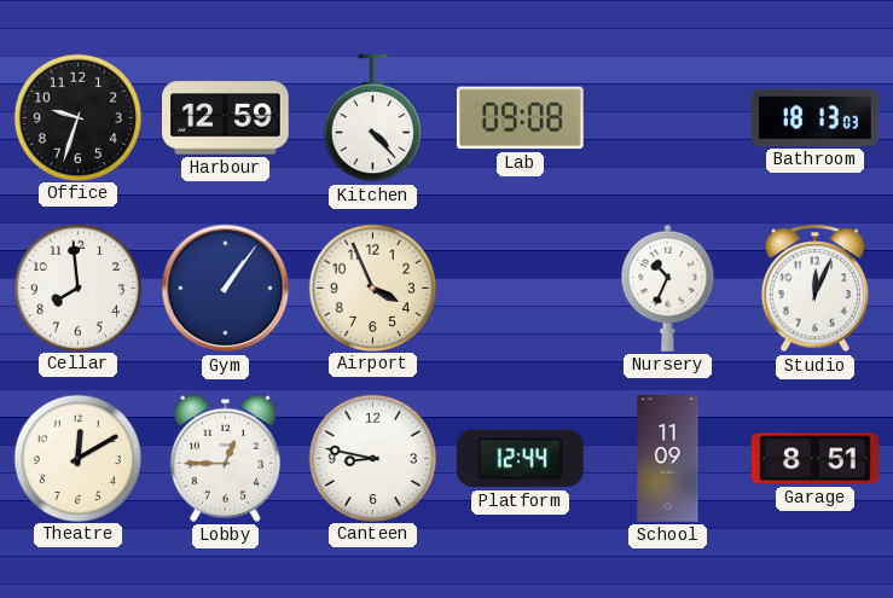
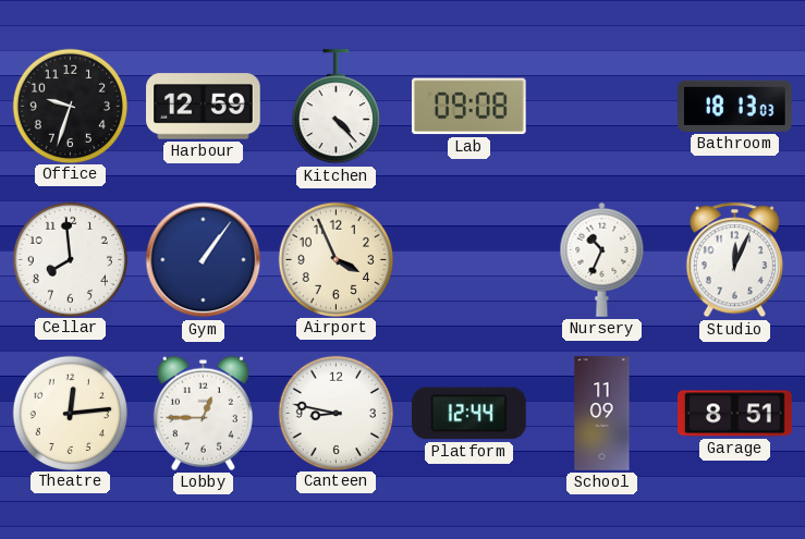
Theatre: 12:10 -> 12:14
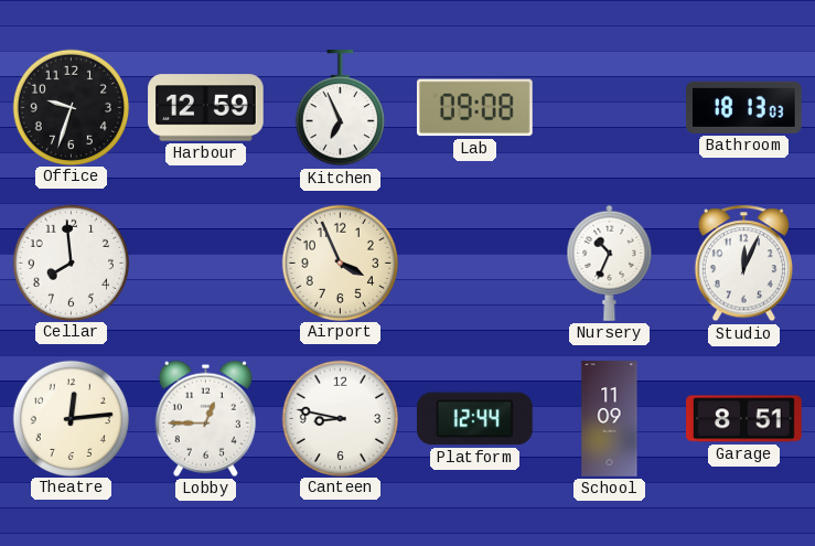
Kitchen: 4:23 -> 6:56
Gym: 1:06 -> none
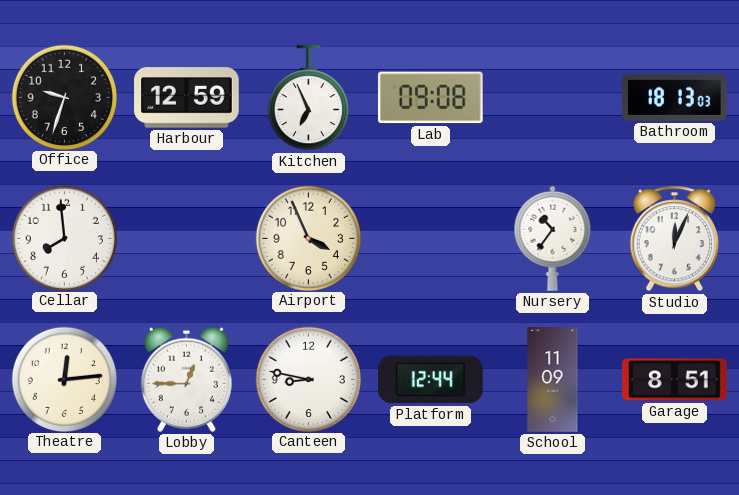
Nursery: 10:34 -> 10:36
